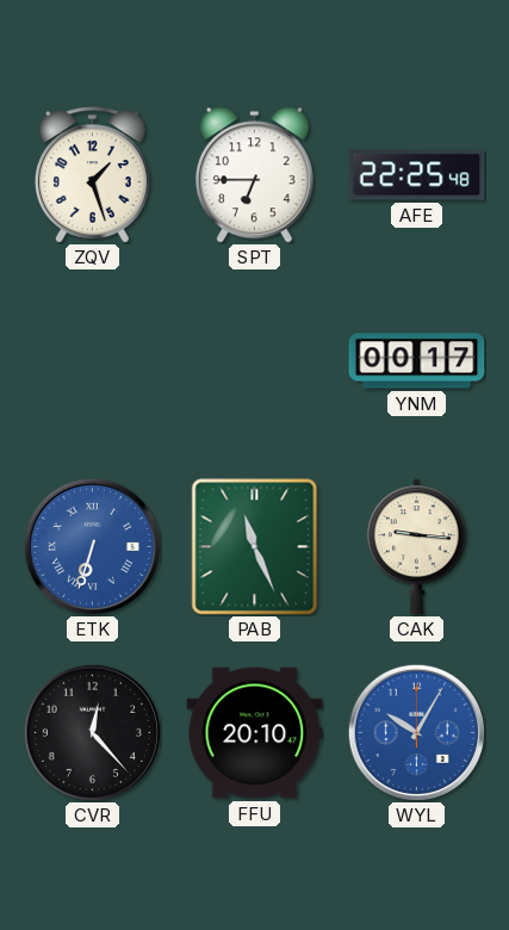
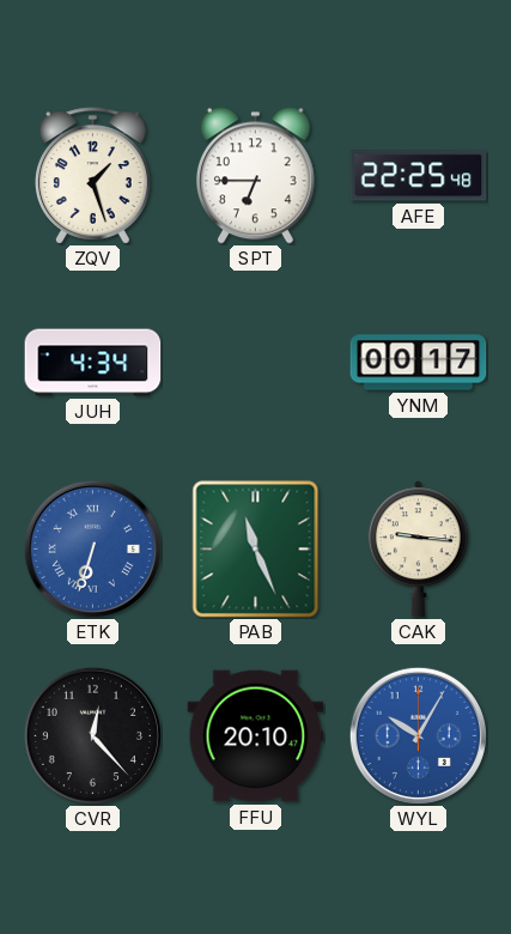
JUH: none -> 4:34
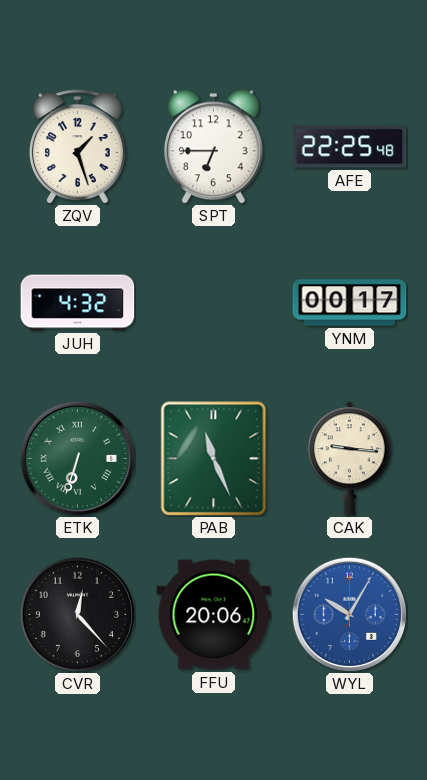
JUH: 4:34 -> 4:32
ETK dial: blue -> green
FFU: 20:10 -> 20:06
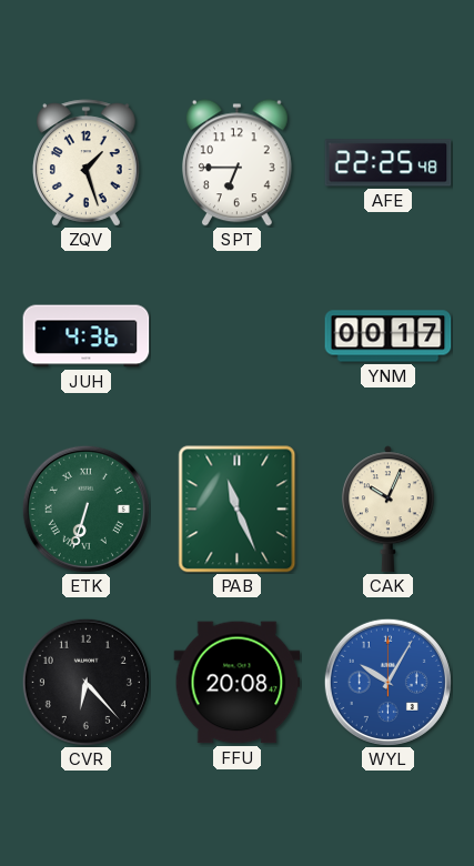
JUH: 4:32 -> 4:36
CAK: 9:16 -> 10:04
CVR: 12:23 -> 6:23
FFU: 20:06 -> 20:08
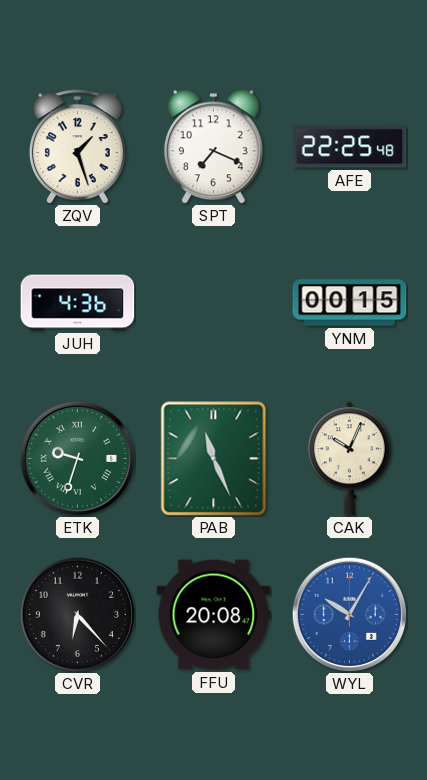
SPT: 6:45 -> 7:19
YNM: 00:17 -> 00:15
ETK: 6:33 -> 9:33
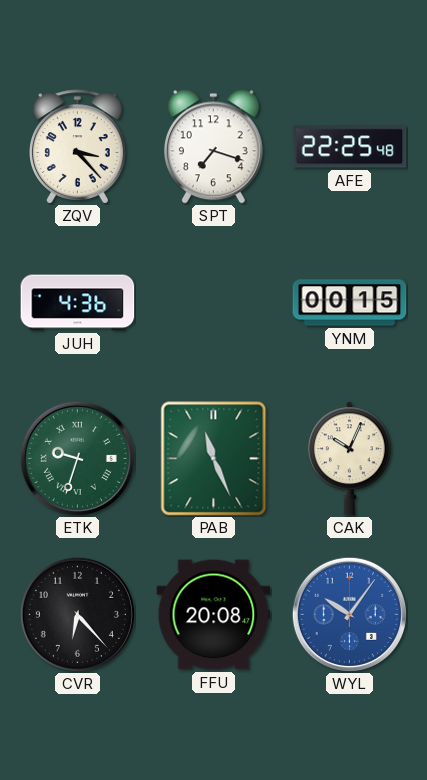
ZQV: 1:27 -> 3:23
SPT: 7:19 -> 7:18
WYL: 10:05 -> 10:06
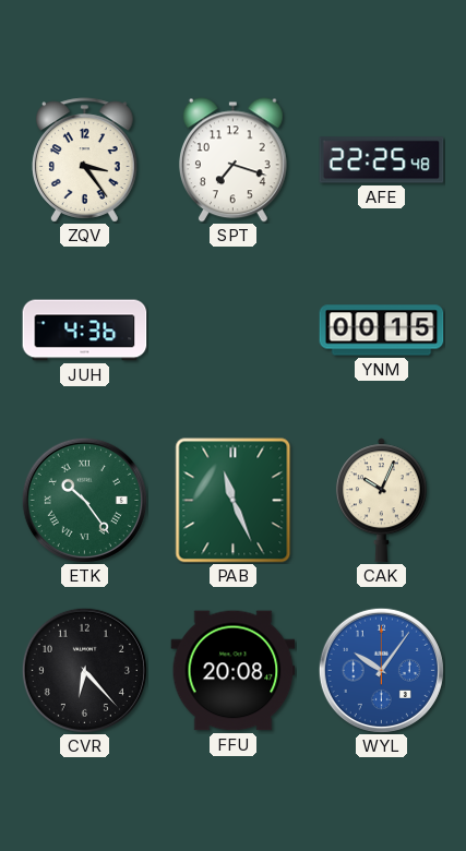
ZQV: 3:23 -> 3:24
ETK: 9:33 -> 10:24
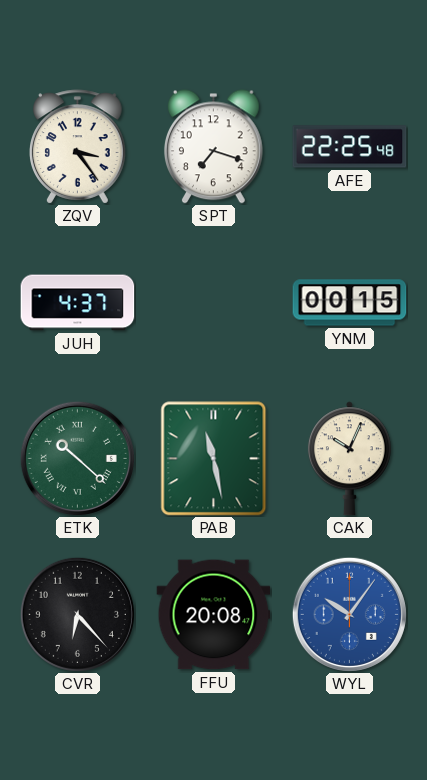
JUH: 4:36 -> 4:37
ETK: 10:24 -> 10:22
PAB: 11:26 -> 11:28
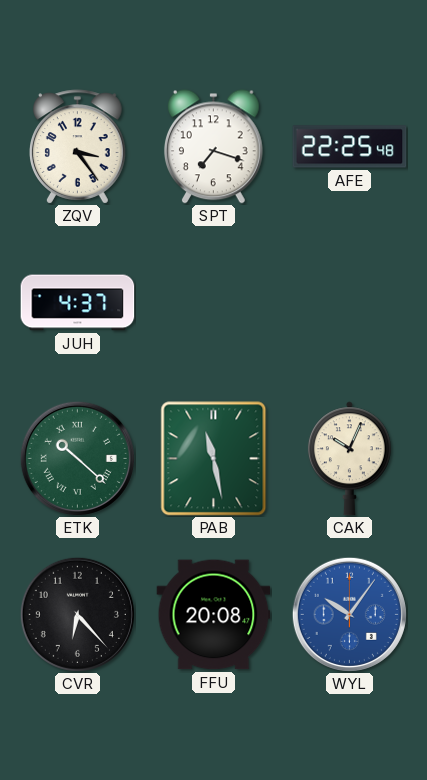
YNM: 00:15 -> none
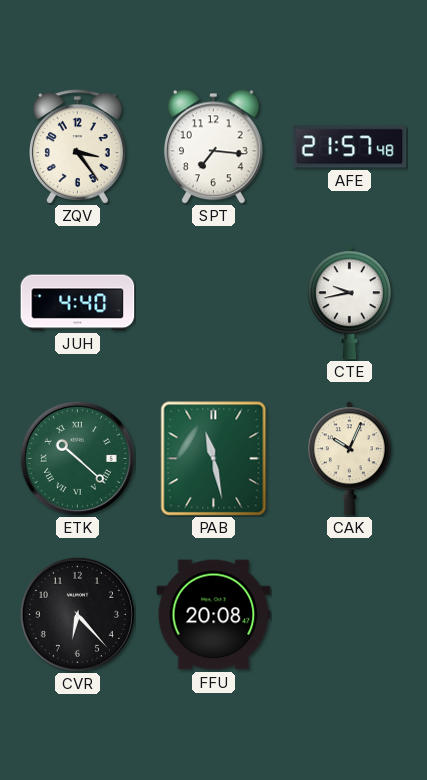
SPT: 7:18 -> 7:16
AFE: 22:25 -> 21:57
JUH: 4:37 -> 4:40
CTE: none -> 9:43
WYL: 10:06 -> none
